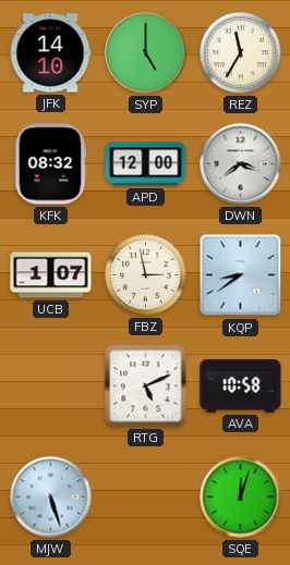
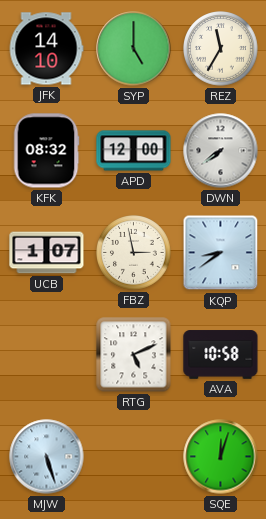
DWN: 3:39 -> 7:39
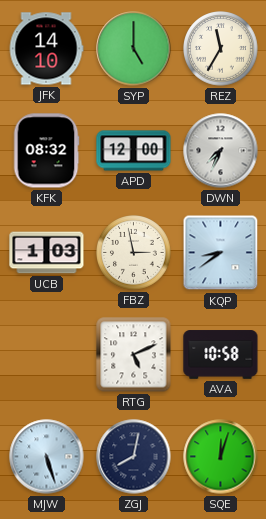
DWN: 7:39 -> 7:34
UCB: 1:07 -> 1:03
ZGJ: none -> 8:02
